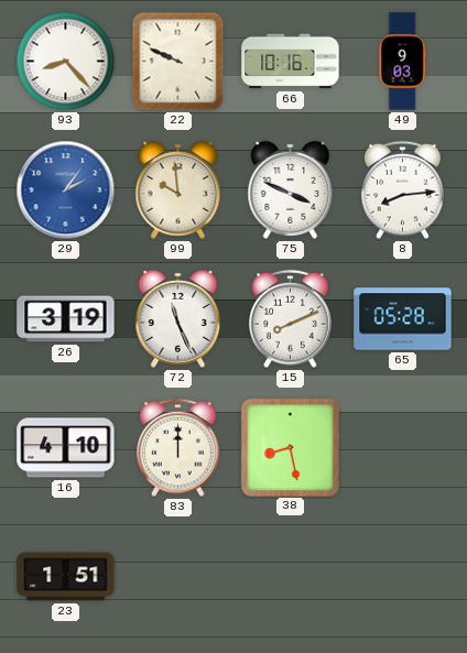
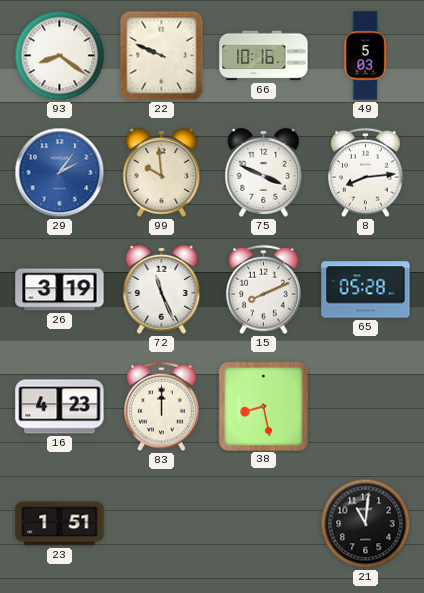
93: 8:23 -> 8:21
49: 9:03 -> 5:03
16: 4:10 -> 4:23
21: none -> 11:01
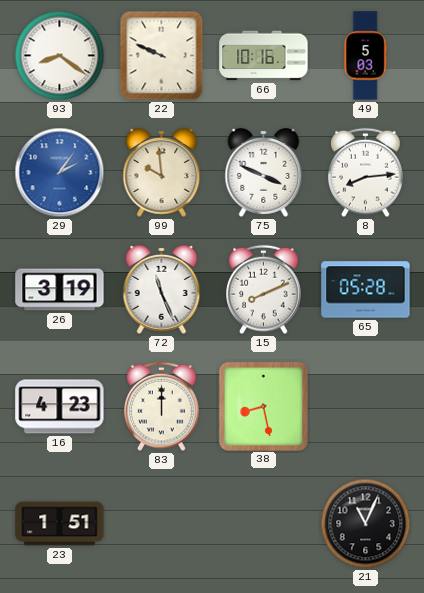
21: 11:01 -> 11:04
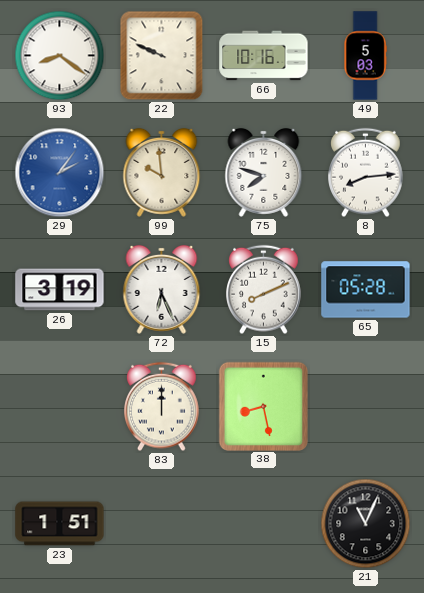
75: 3:49 -> 7:48
72: 11:26 -> 6:26
16: 4:23 -> none
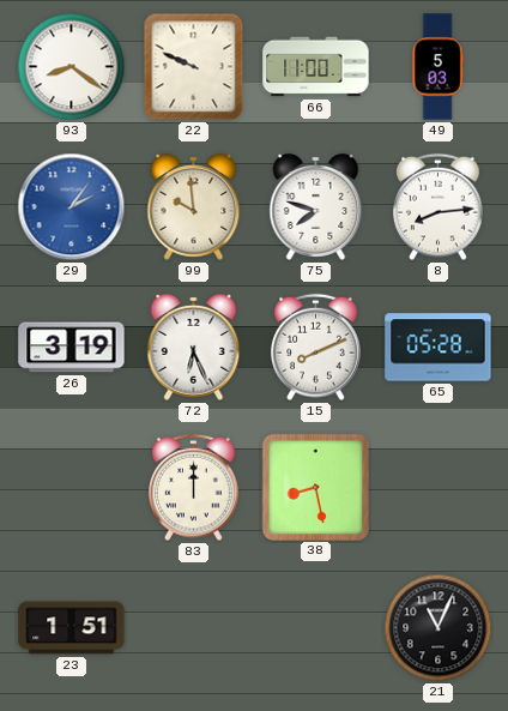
66: 10:16 -> 11:00
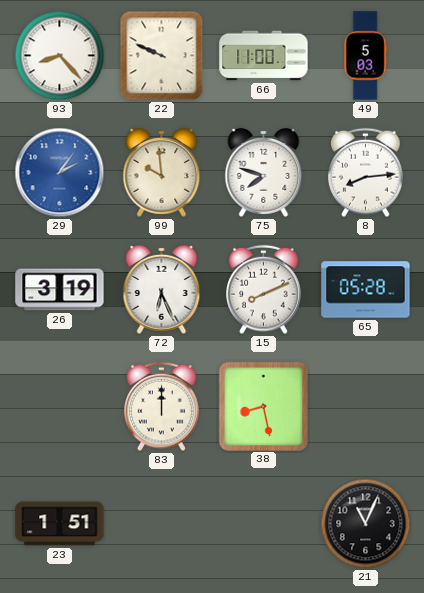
93: 8:21 -> 8:23
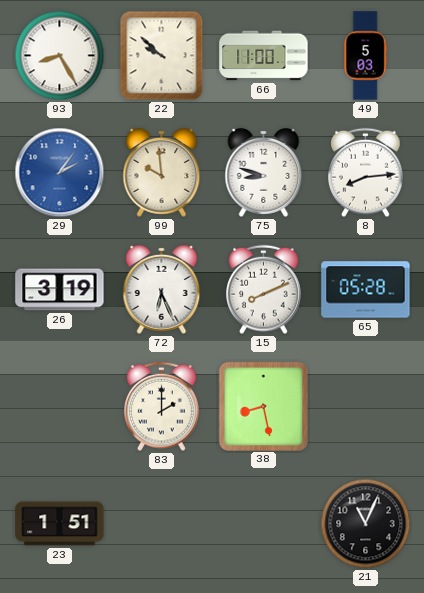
93: 8:23 -> 8:25
22: 9:49 -> 9:52
75: 7:48 -> 8:48
83: 12:00 -> 2:00
